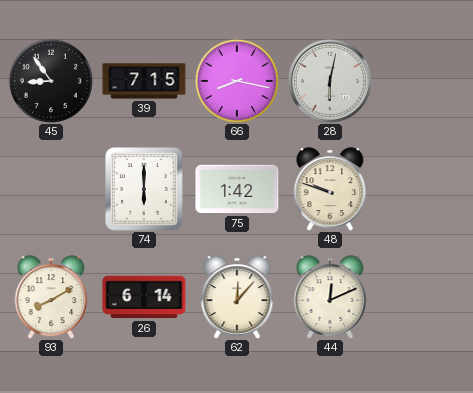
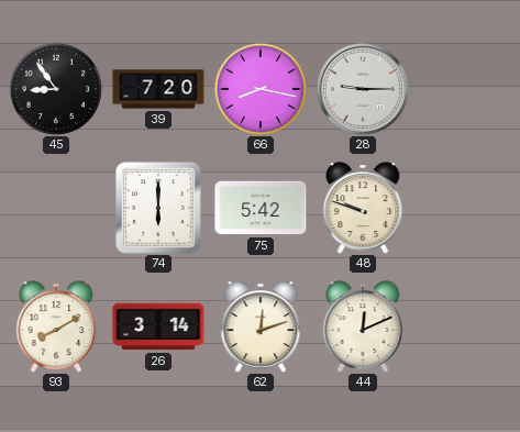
39: 7:15 -> 7:20
28: 6:02 -> 9:15
75: 1:42 -> 5:42
26: 6:14 -> 3:14
62: 12:07 -> 12:12
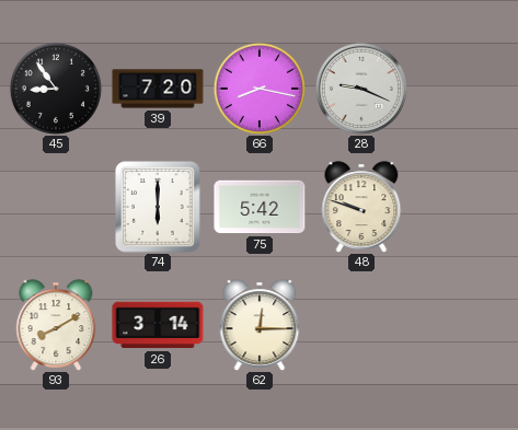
28: 9:15 -> 9:19
62: 12:12 -> 12:15
44: 12:11 -> none
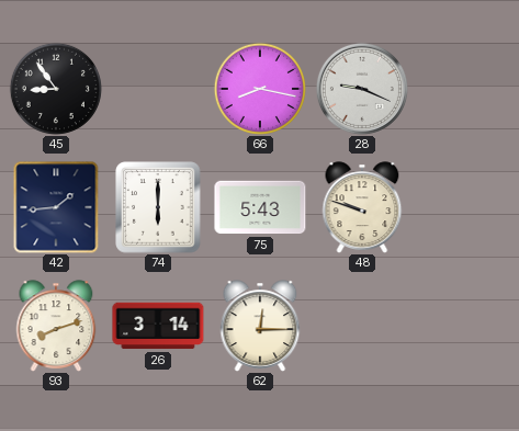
39: 7:20 -> none
42: none -> 1:44
75: 5:42 -> 5:43
93: 8:10 -> 8:12
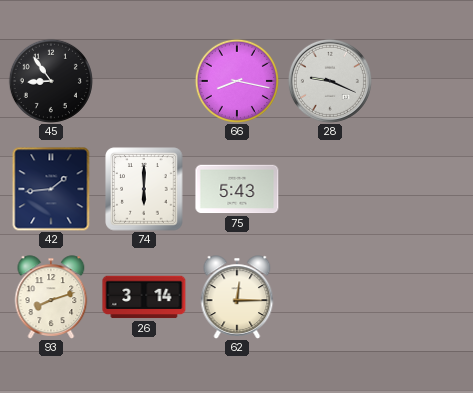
48: 9:48 -> none
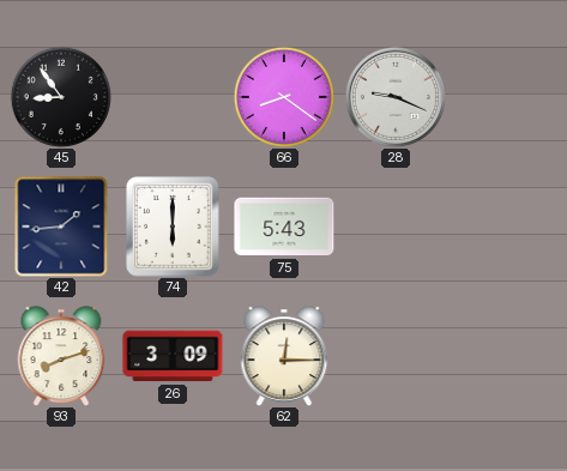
66: 8:17 -> 8:21
26: 3:14 -> 3:09
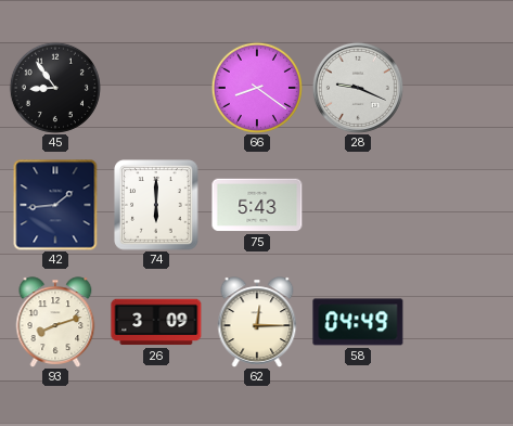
58: none -> 04:49
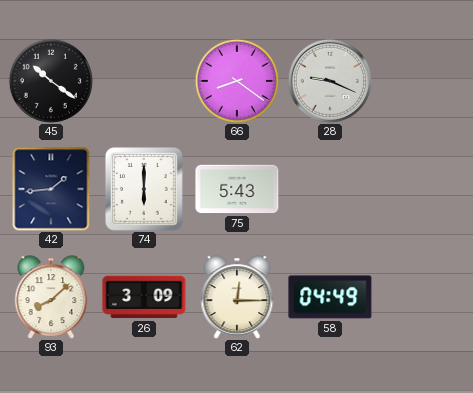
45: 8:54 -> 10:21
93: 8:12 -> 8:08
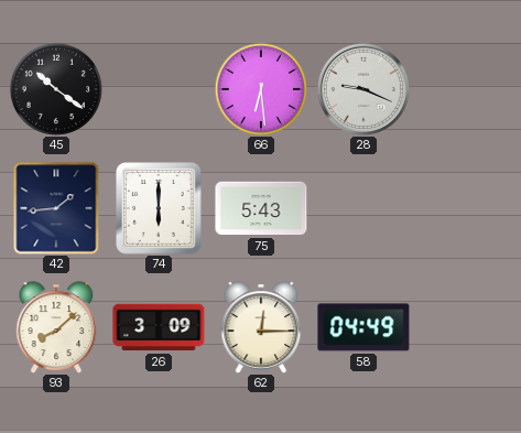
66: 8:21 -> 6:29
